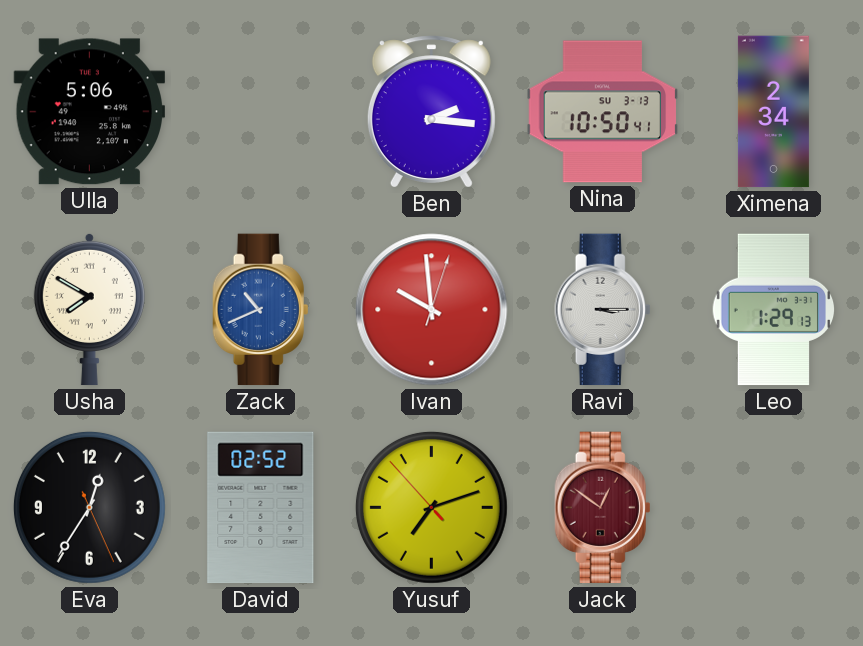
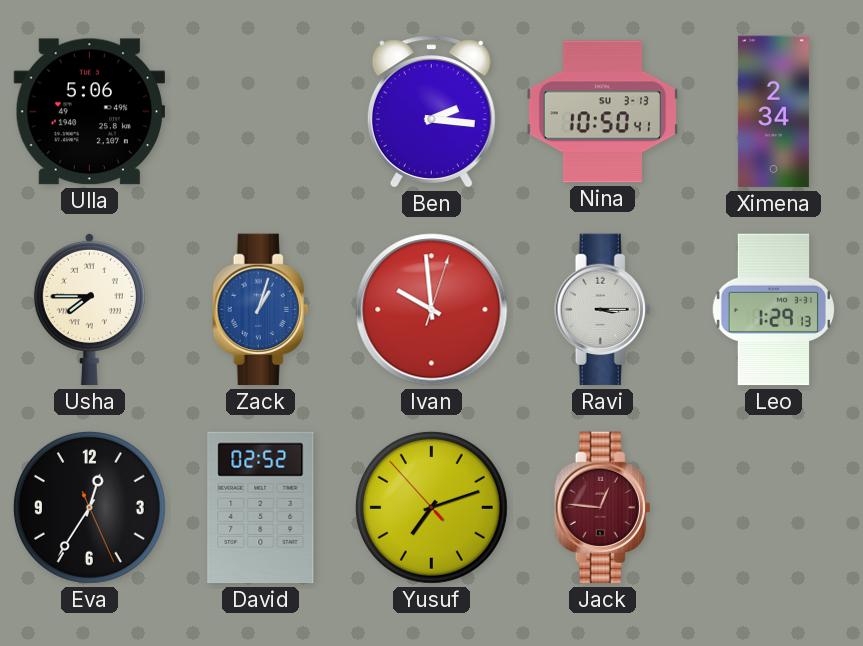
Usha: 7:50 -> 7:45
Zack: 10:41 -> 1:03
Jack: 12:51 -> 12:46
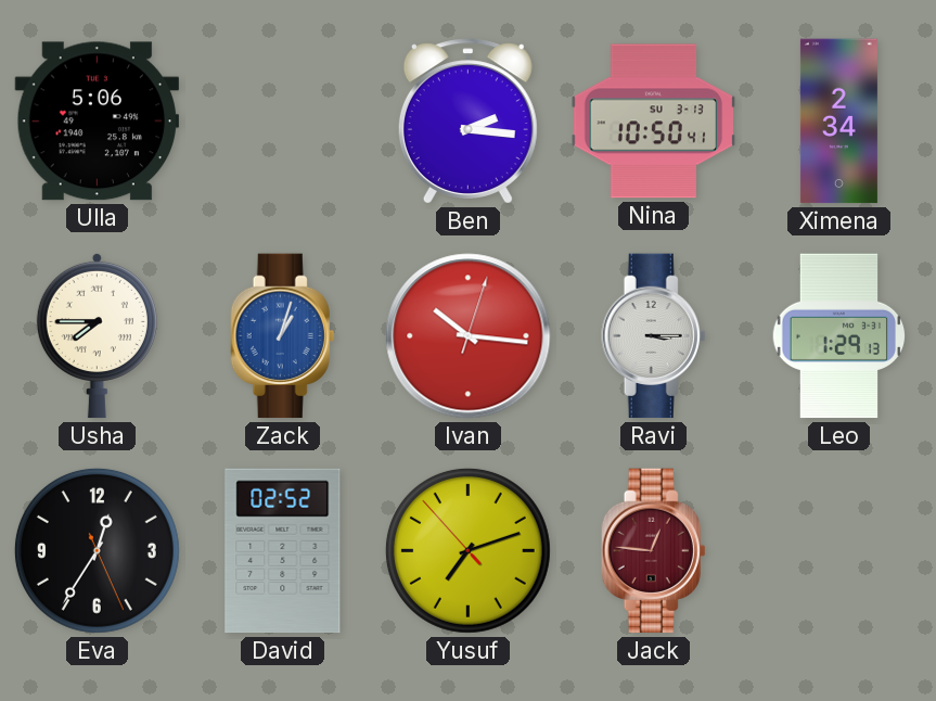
Ivan: 9:59 -> 10:16
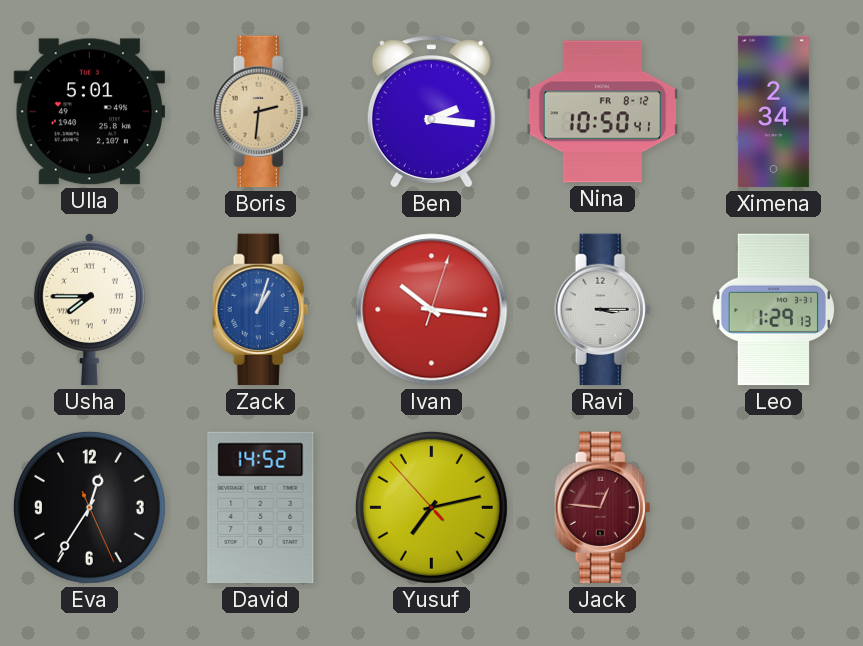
Ulla: 5:06 -> 5:01
Boris: none -> 2:31
Nina date: SU 3-13 -> FR 8-12
David: 02:52 -> 14:52
Yusuf: 7:11 -> 7:12
